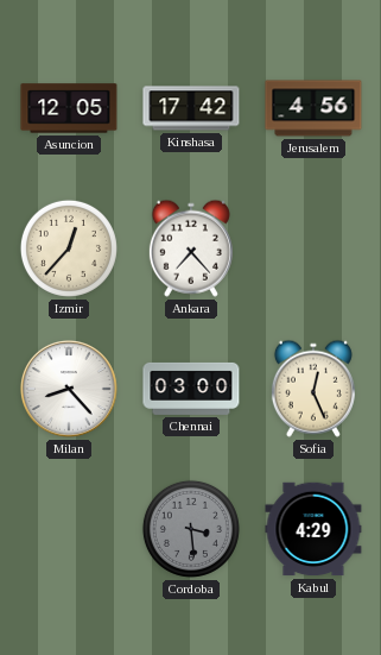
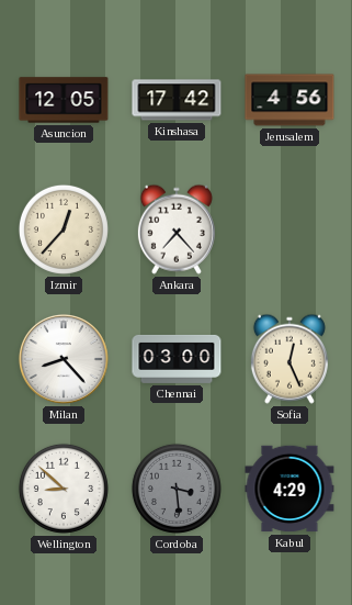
Wellington: none -> 8:52
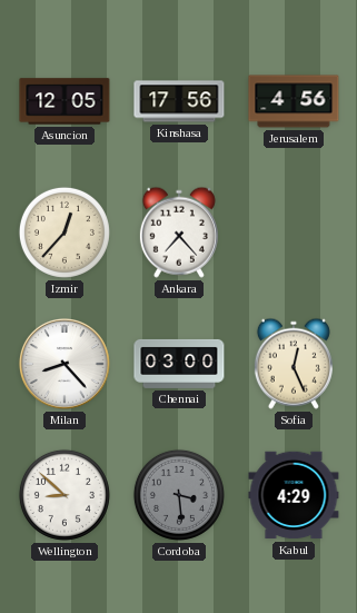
Kinshasa: 17:42 -> 17:56
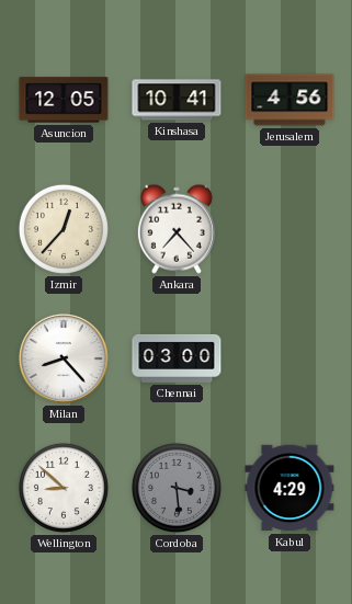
Kinshasa: 17:56 -> 10:41
Sofia: 12:26 -> none
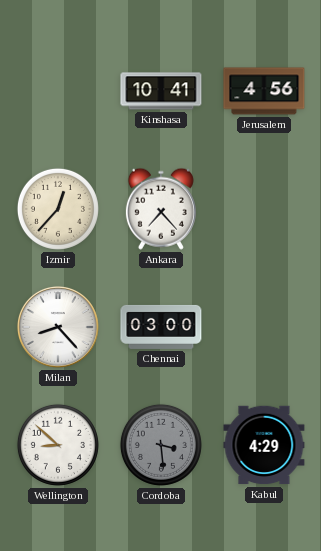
Asuncion: 12:05 -> none
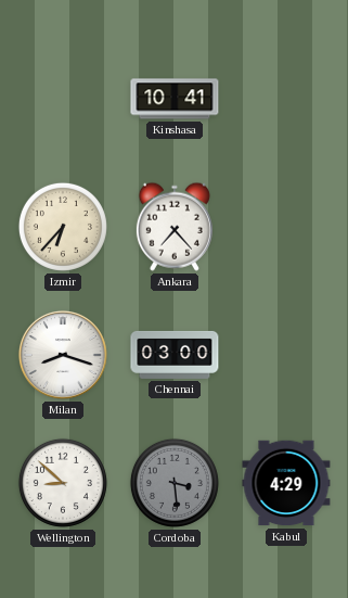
Jerusalem: 4:56 -> none
Izmir: 12:37 -> 6:37
Milan: 8:23 -> 8:18
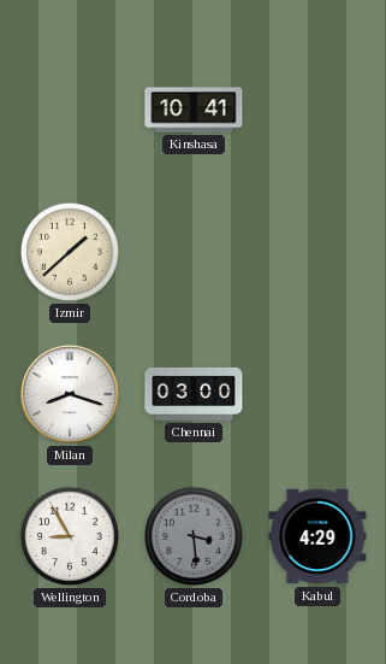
Izmir: 6:37 -> 1:38
Ankara: 7:23 -> none
Wellington: 8:52 -> 8:55
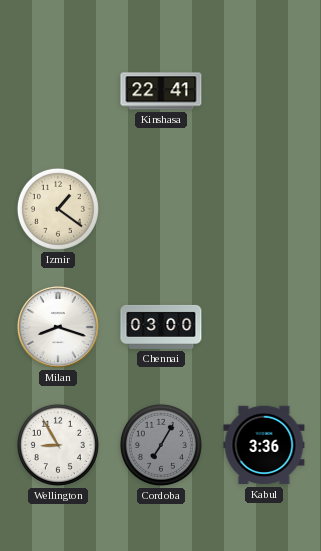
Kinshasa: 10:41 -> 22:41
Izmir: 1:38 -> 1:21
Cordoba: 3:29 -> 7:05
Kabul: 4:29 -> 3:36
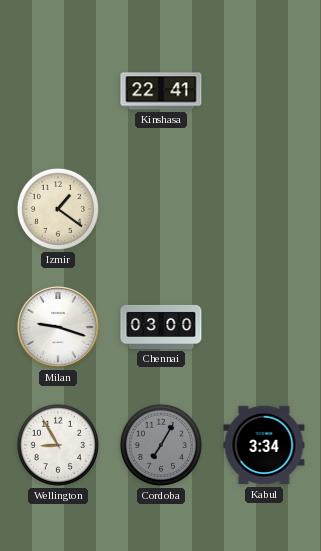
Milan: 8:18 -> 9:18
Kabul: 3:36 -> 3:34
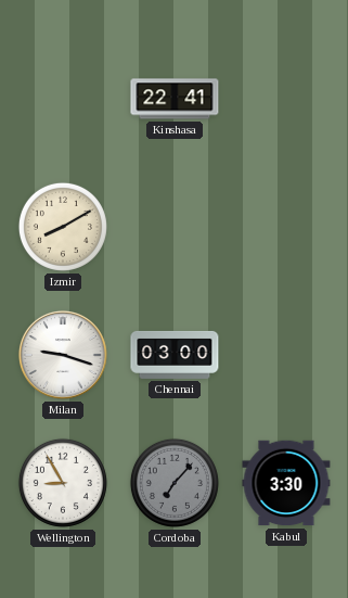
Izmir: 1:21 -> 8:10
Cordoba: 7:05 -> 7:07
Kabul: 3:34 -> 3:30
